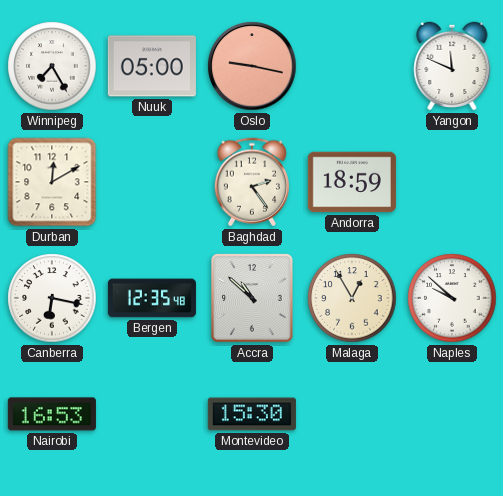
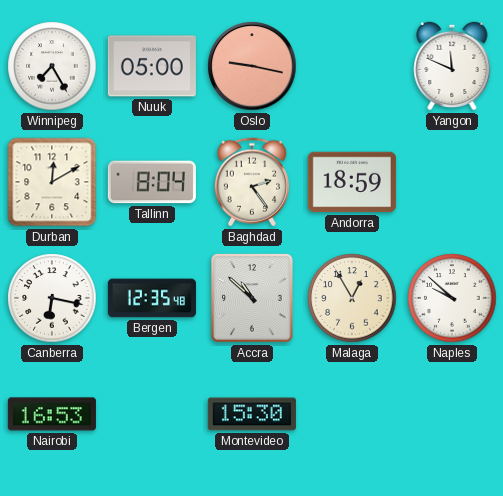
Tallinn: none -> 8:04
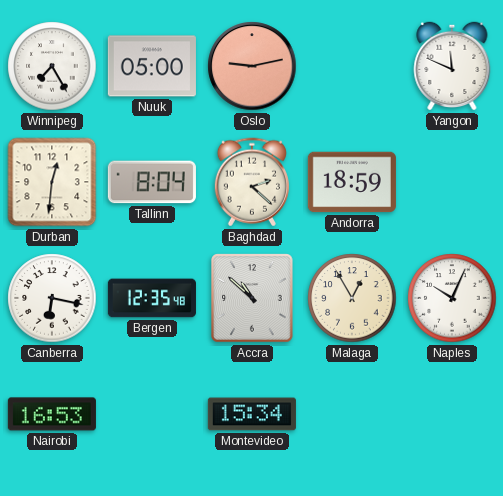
Oslo: 9:17 -> 9:13
Durban: 12:10 -> 12:31
Baghdad: 2:24 -> 2:22
Naples: 9:52 -> 10:04
Montevideo: 15:30 -> 15:34
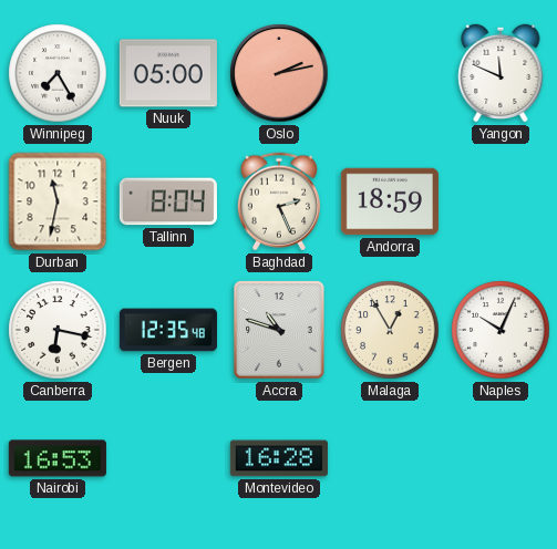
Oslo: 9:13 -> 2:13
Durban: 12:31 -> 11:32
Baghdad: 2:22 -> 2:26
Accra: 10:52 -> 10:48
Montevideo: 15:34 -> 16:28
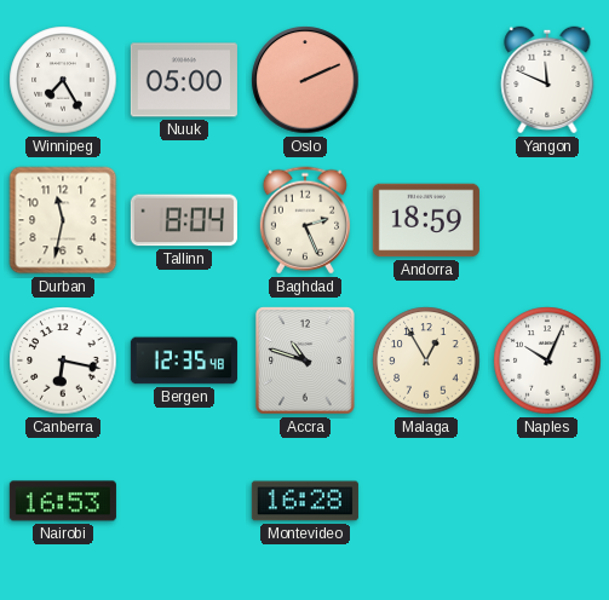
Oslo: 2:13 -> 2:11
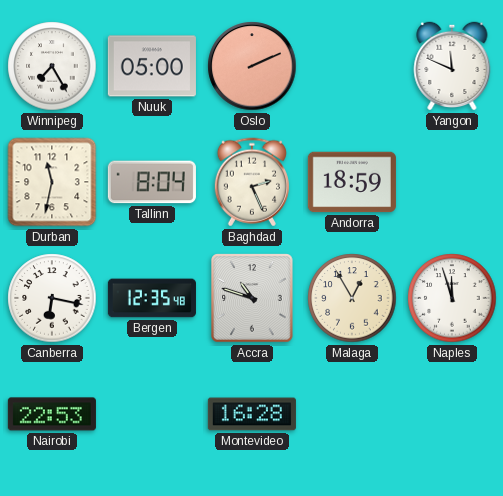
Naples: 10:04 -> 11:57
Nairobi: 16:53 -> 22:53
